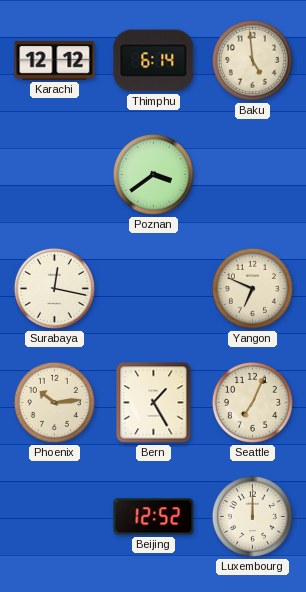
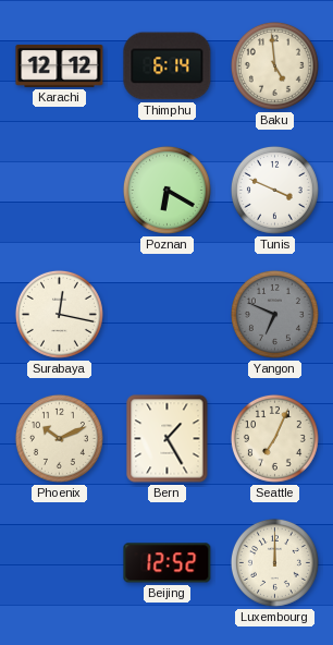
Poznan: 3:39 -> 6:20
Tunis: none -> 3:49
Yangon dial: cream -> grey
Phoenix: 10:14 -> 10:11
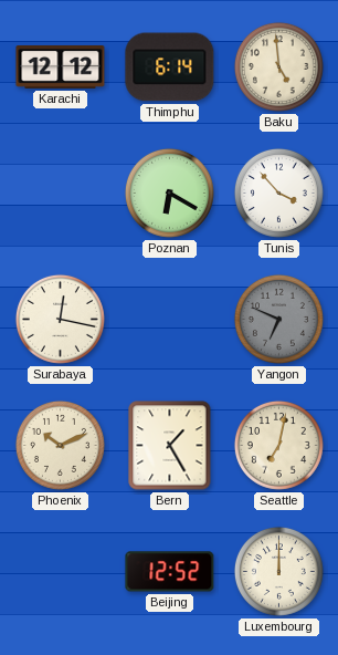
Tunis: 3:49 -> 3:53
Seattle: 7:04 -> 7:02
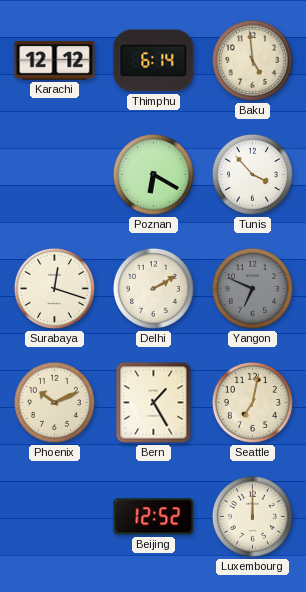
Surabaya: 12:17 -> 12:18
Delhi: none -> 2:10
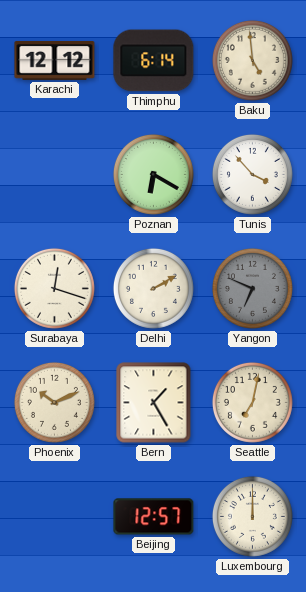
Beijing: 12:52 -> 12:57
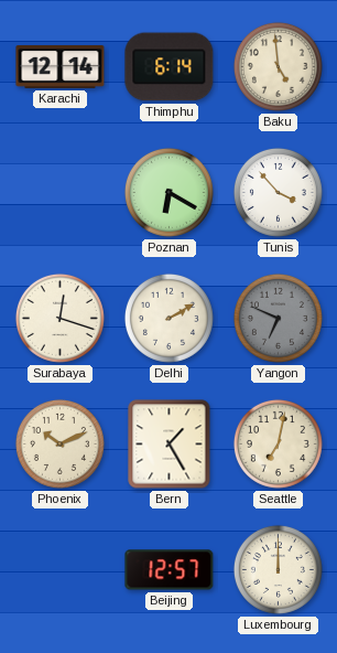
Karachi: 12:12 -> 12:14
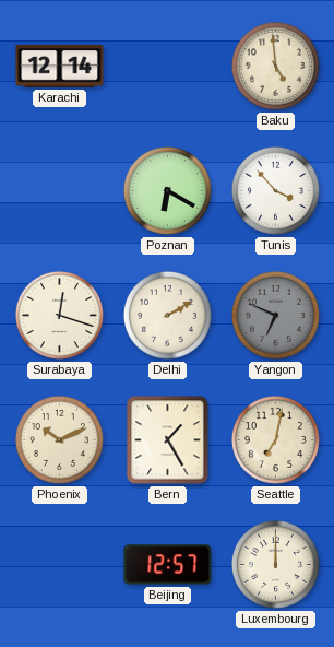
Thimphu: 6:14 -> none
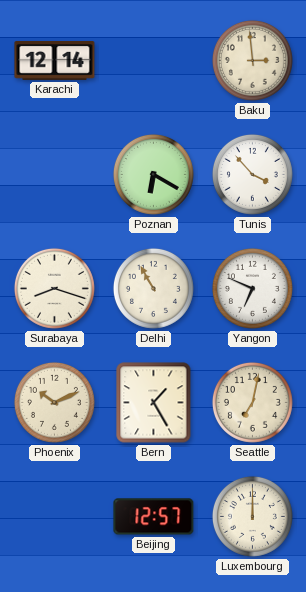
Baku: 4:59 -> 2:59
Surabaya: 12:18 -> 8:18
Delhi: 2:10 -> 10:55
Yangon dial: grey -> white
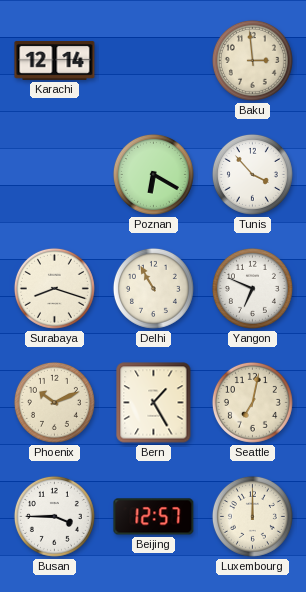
Busan: none -> 3:45
